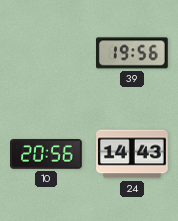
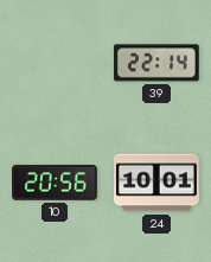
39: 19:56 -> 22:14
24: 14:43 -> 10:01
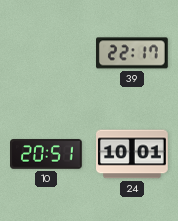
39: 22:14 -> 22:17
10: 20:56 -> 20:51
